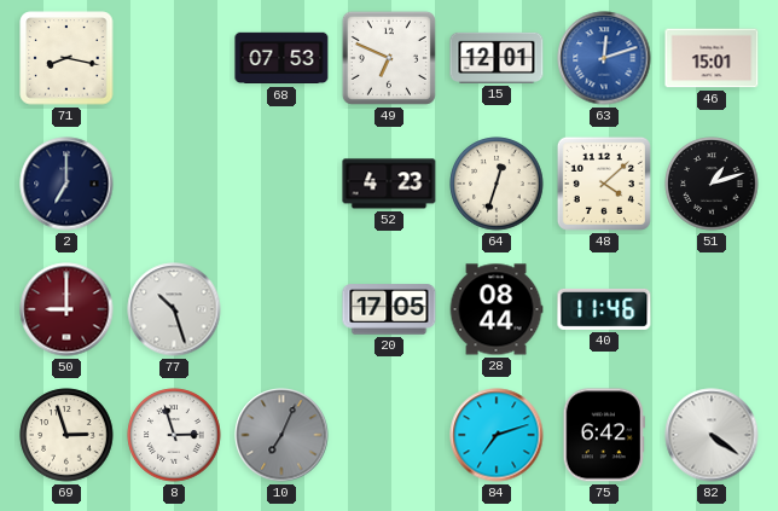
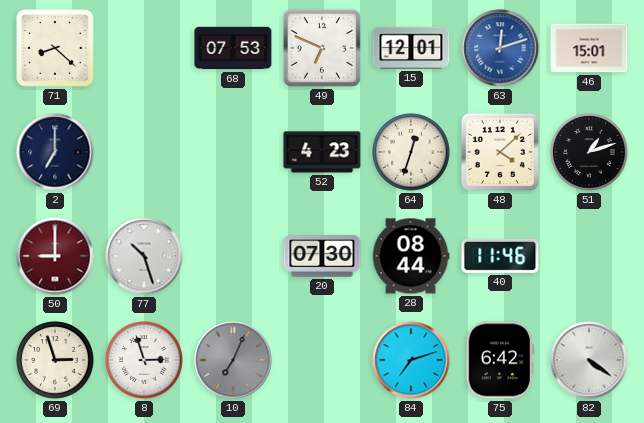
71: 8:17 -> 8:22
20: 17:05 -> 07:30
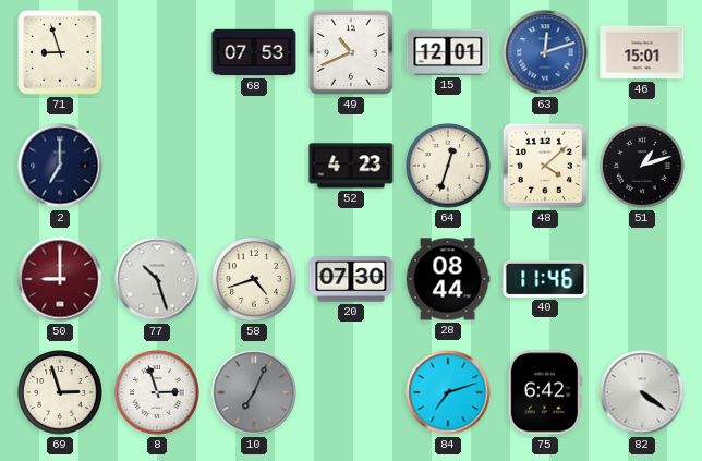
71: 8:22 -> 8:57
49: 6:49 -> 10:41
58: none -> 4:42
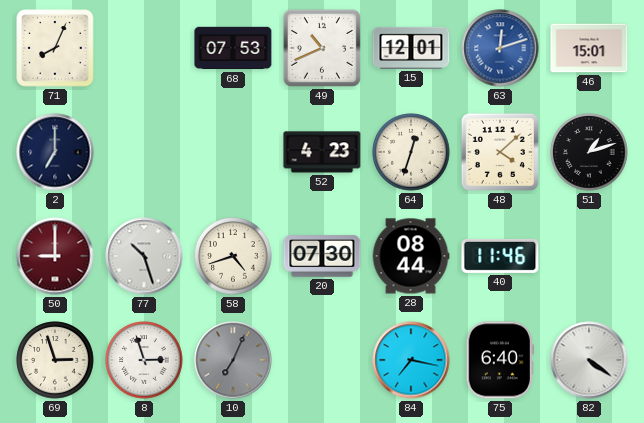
71: 8:57 -> 8:04
84: 7:12 -> 7:17
75: 6:42 -> 6:40
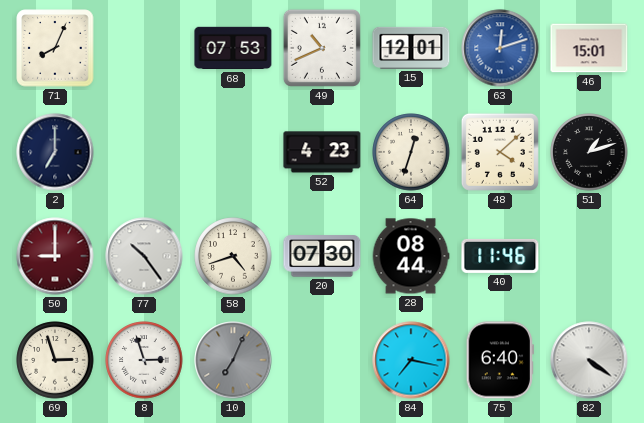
77: 10:27 -> 10:24
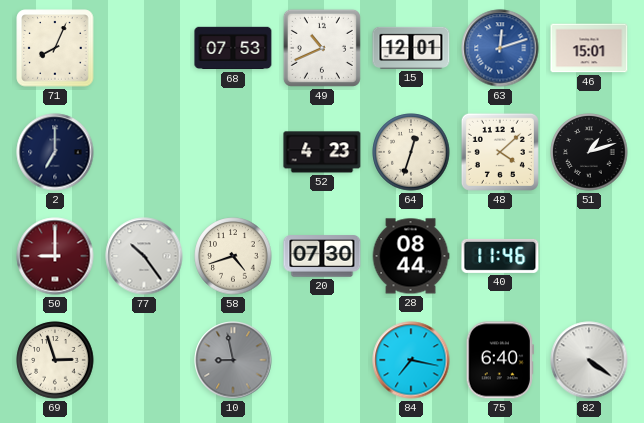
8: 2:57 -> none
10: 7:04 -> 8:58
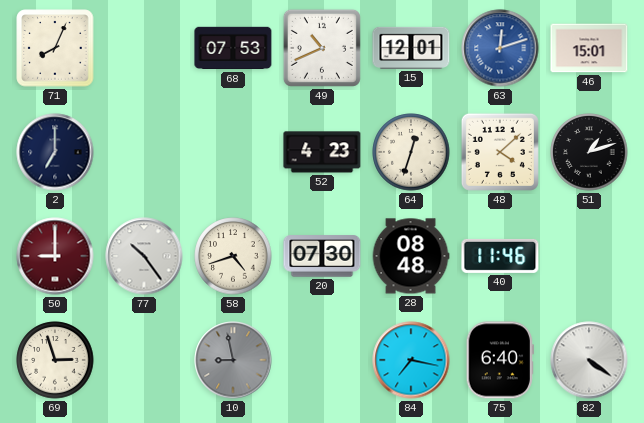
28: 08:44 -> 08:48
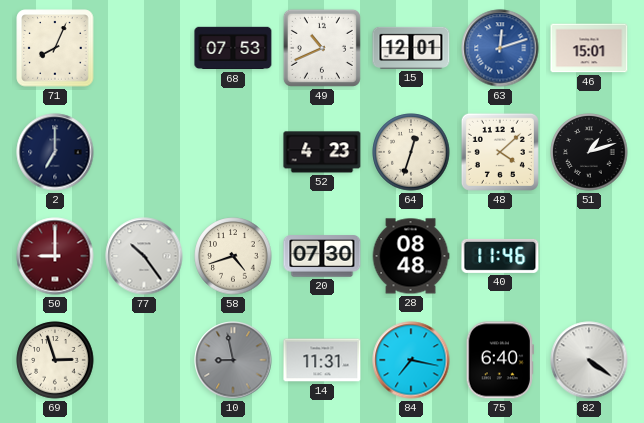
14: none -> 11:31
